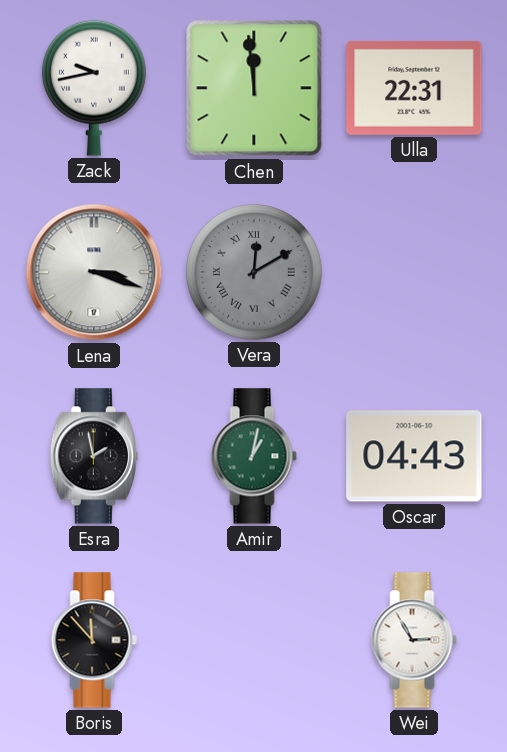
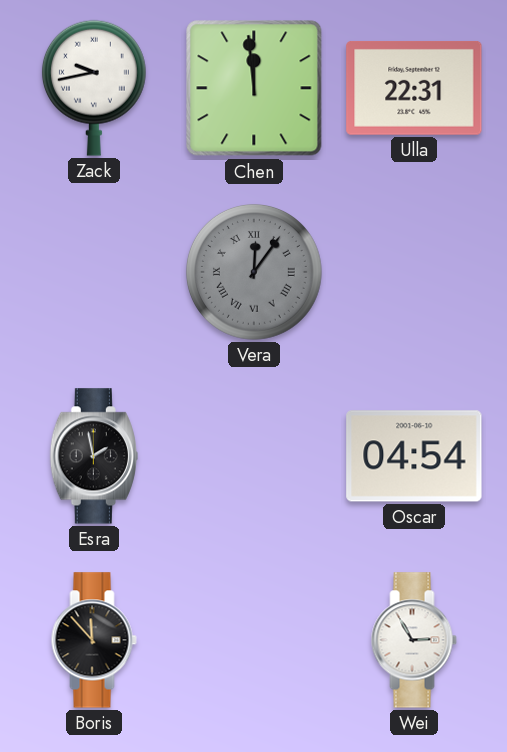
Lena: 3:18 -> none
Vera: 12:10 -> 12:06
Amir: 1:02 -> none
Oscar: 04:43 -> 04:54
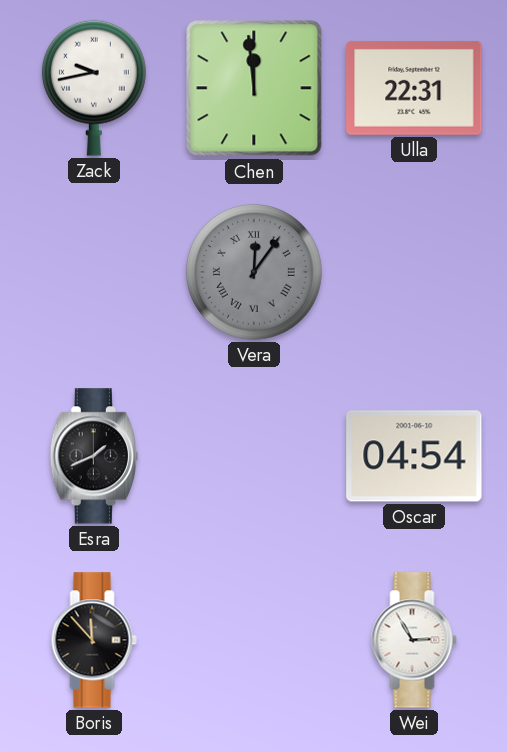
Esra: 1:58 -> 1:41
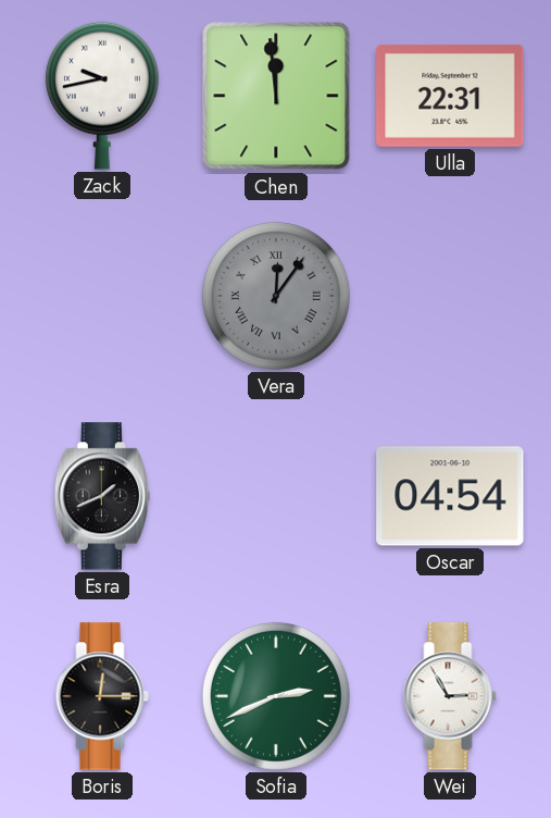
Boris: 11:53 -> 12:15
Sofia: none -> 2:41
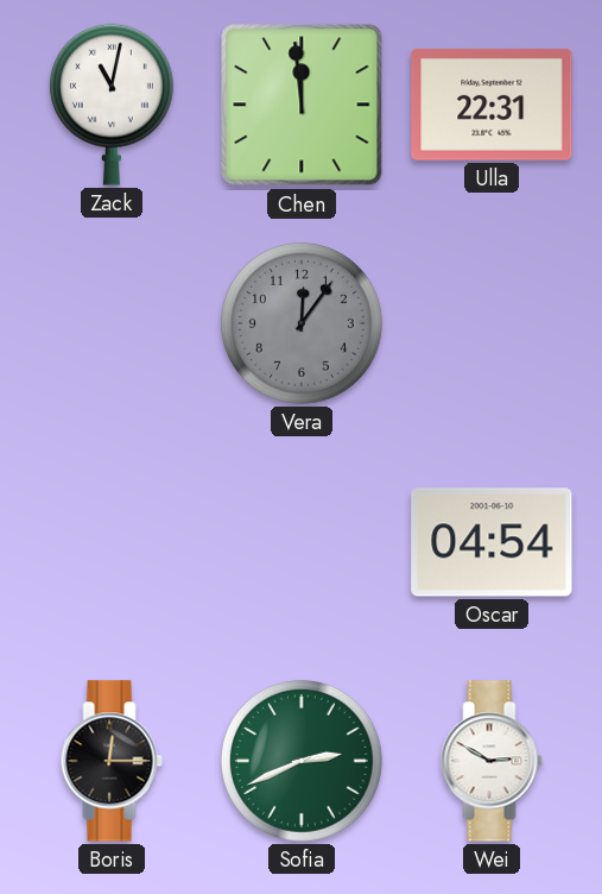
Zack: 9:43 -> 11:02
Vera numerals: Roman -> Arabic
Esra: 1:41 -> none
Wei: 2:55 -> 2:50
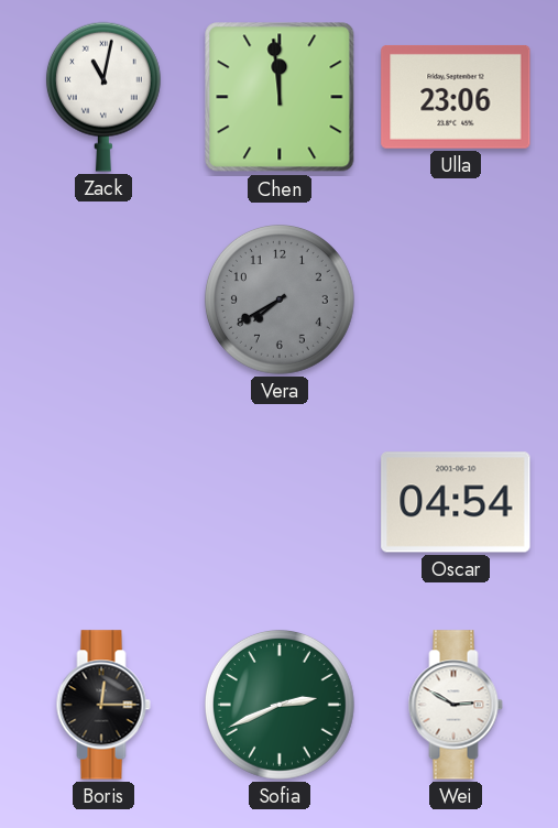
Ulla: 22:31 -> 23:06
Vera: 12:06 -> 7:40
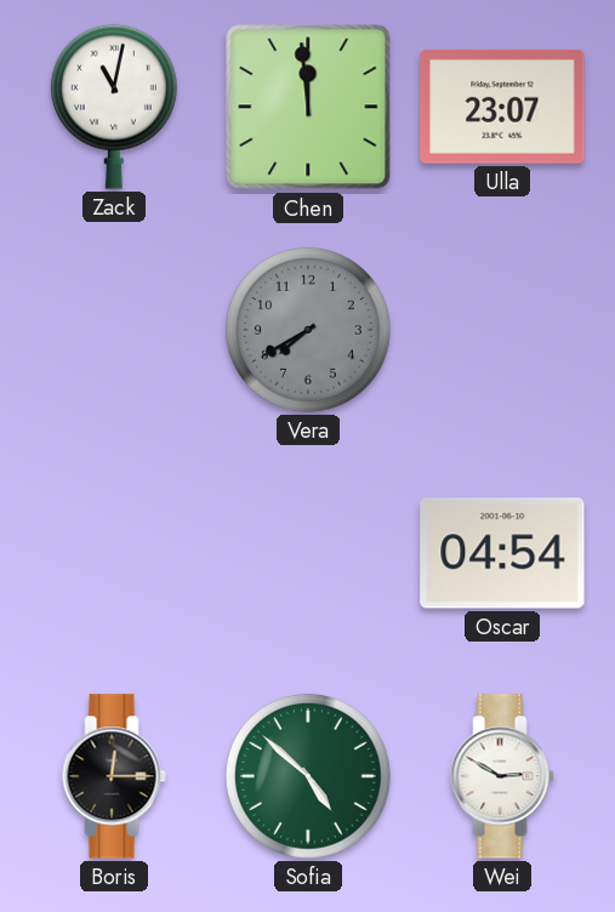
Ulla: 23:06 -> 23:07
Sofia: 2:41 -> 4:52
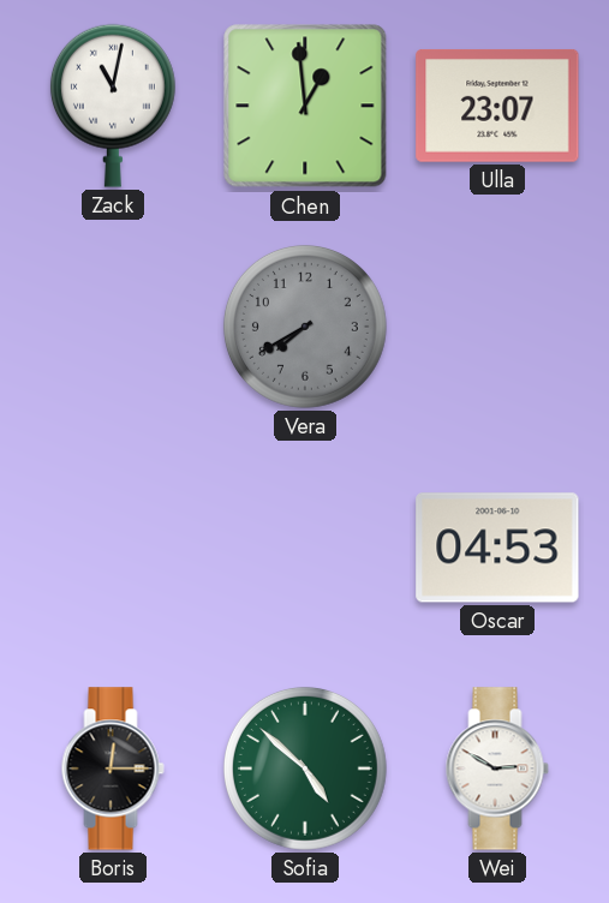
Chen: 11:59 -> 12:59
Oscar: 04:54 -> 04:53
